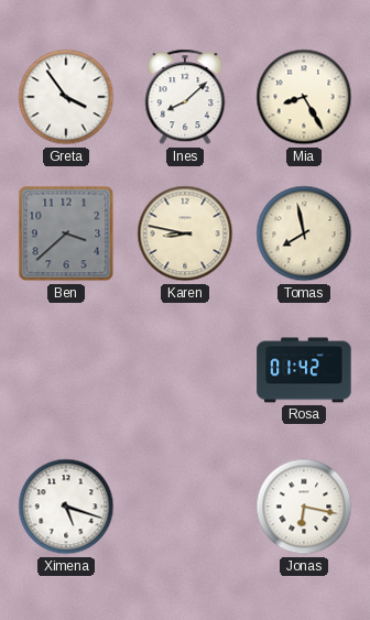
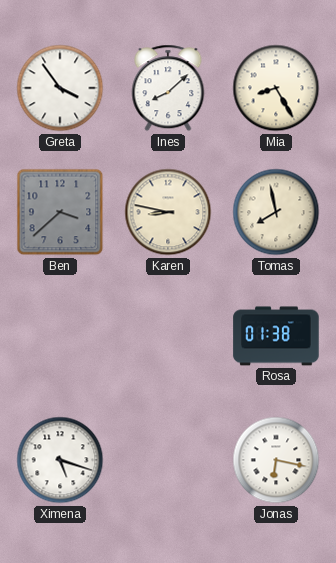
Rosa: 01:42 -> 01:38
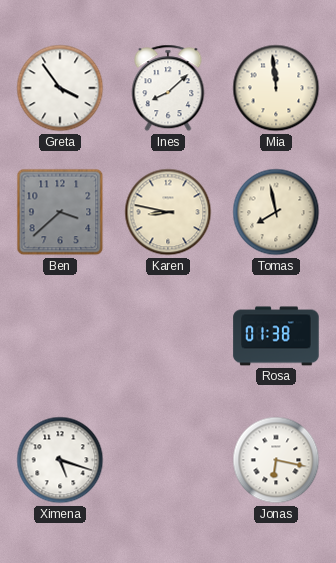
Mia: 8:25 -> 11:59
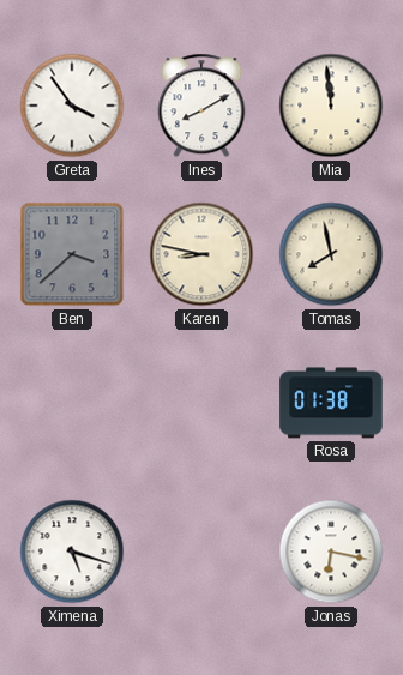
Ines: 8:08 -> 8:10
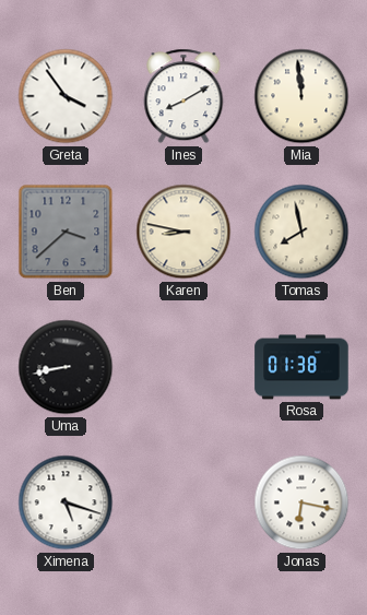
Uma: none -> 8:43
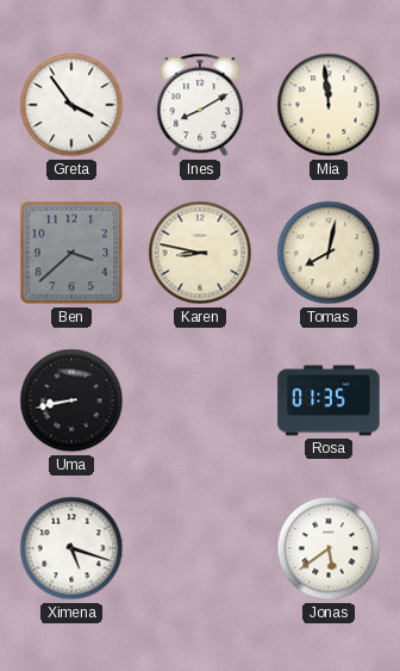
Tomas: 7:58 -> 8:02
Rosa: 01:38 -> 01:35
Jonas: 6:17 -> 5:39
